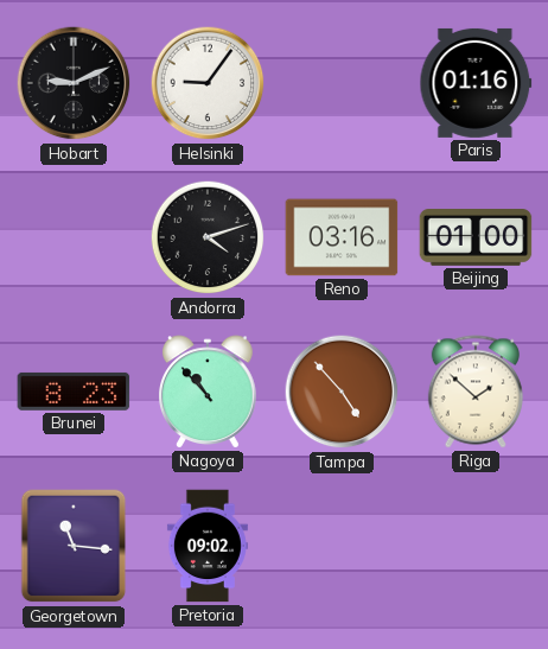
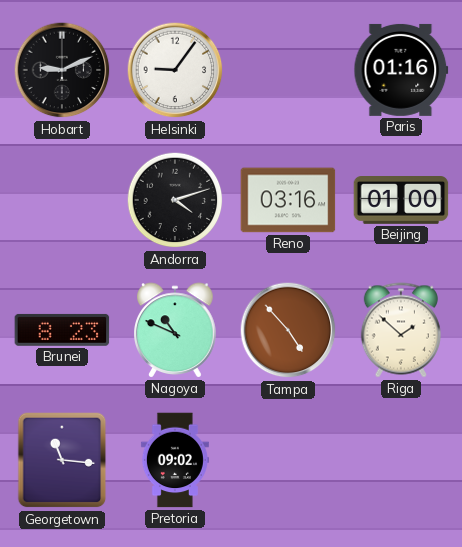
Nagoya: 10:53 -> 10:49
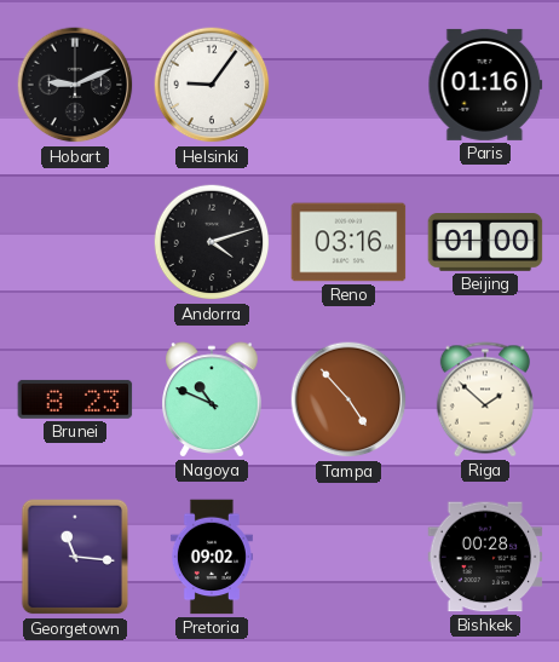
Bishkek: none -> 00:28
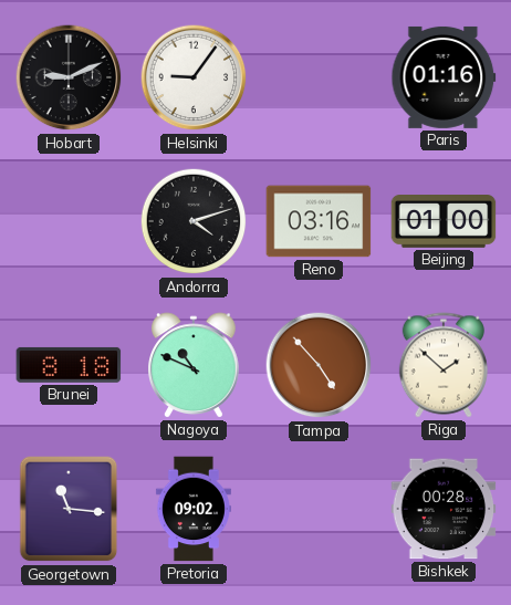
Brunei: 8:23 -> 8:18
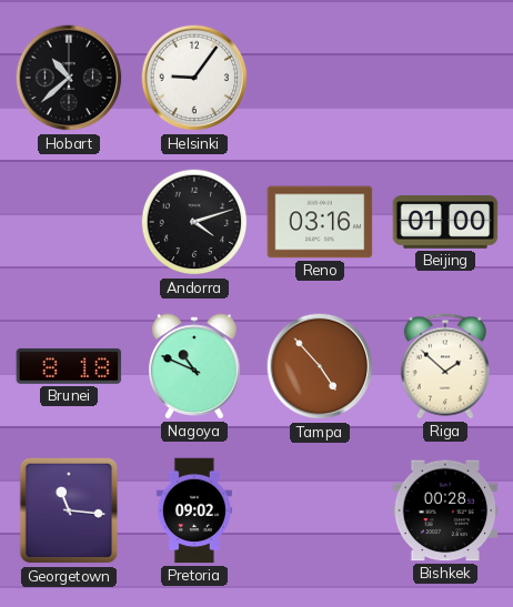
Hobart: 9:11 -> 10:38
Paris: 01:16 -> none
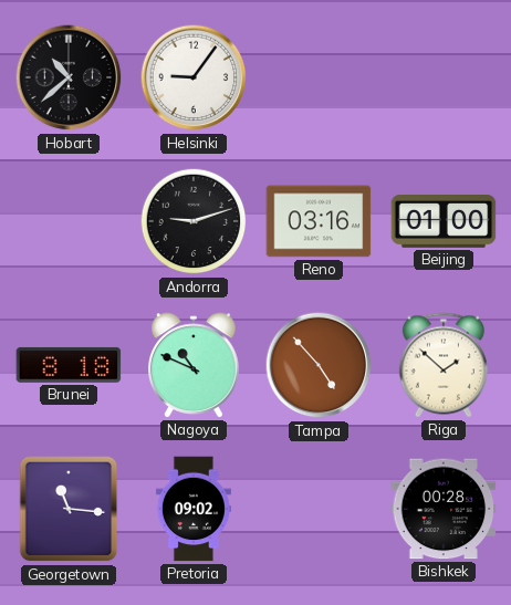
Andorra: 4:12 -> 9:12
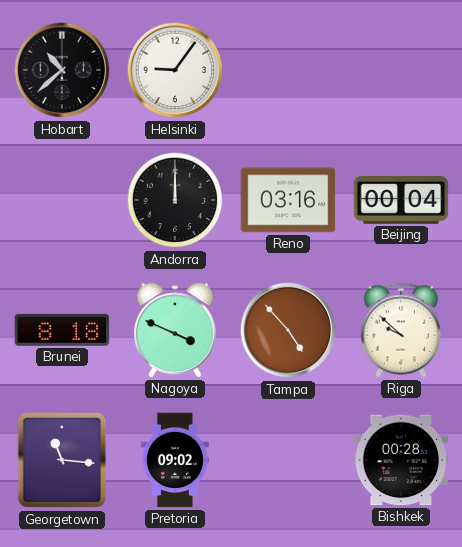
Andorra: 9:12 -> 12:00
Beijing: 01:00 -> 00:04
Nagoya: 10:49 -> 3:49
Riga: 1:52 -> 9:52
